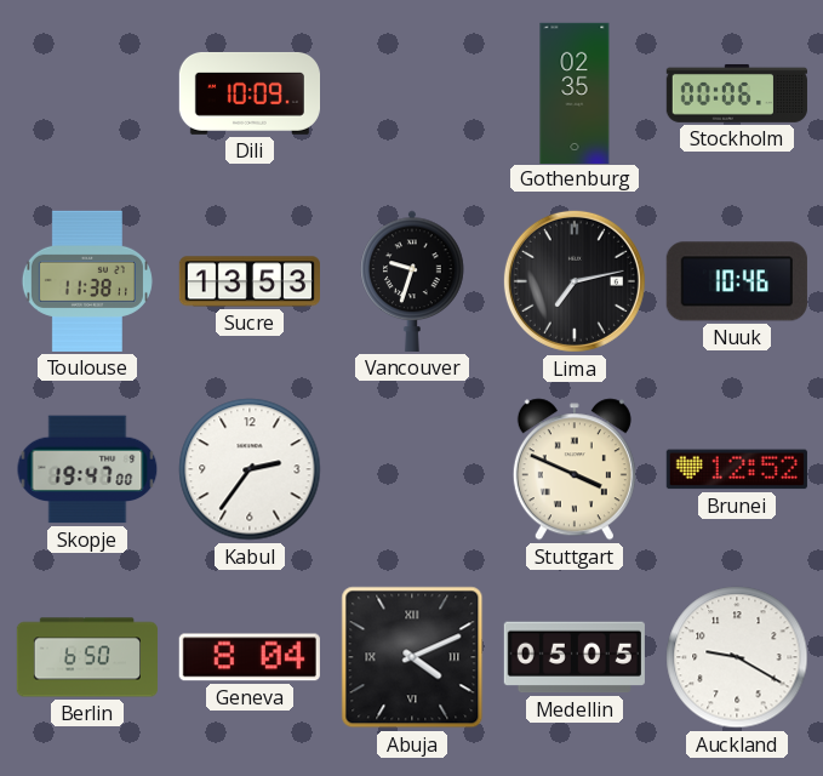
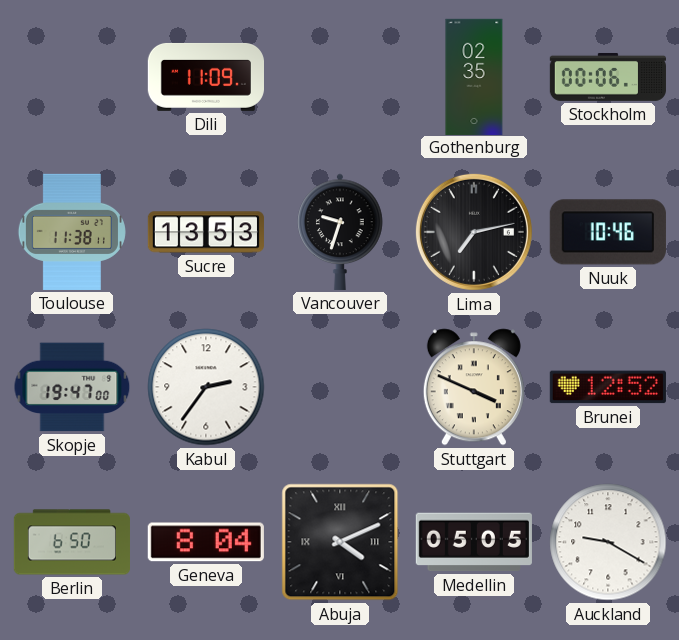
Dili: 10:09 -> 11:09
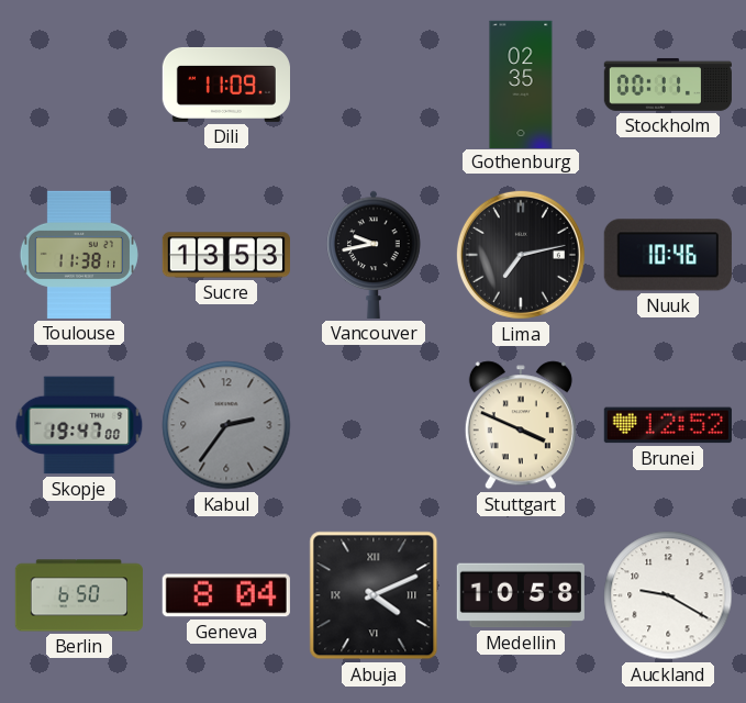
Stockholm: 00:06 -> 00:11
Vancouver: 9:33 -> 9:43
Kabul dial: white -> grey
Medellin: 05:05 -> 10:58
